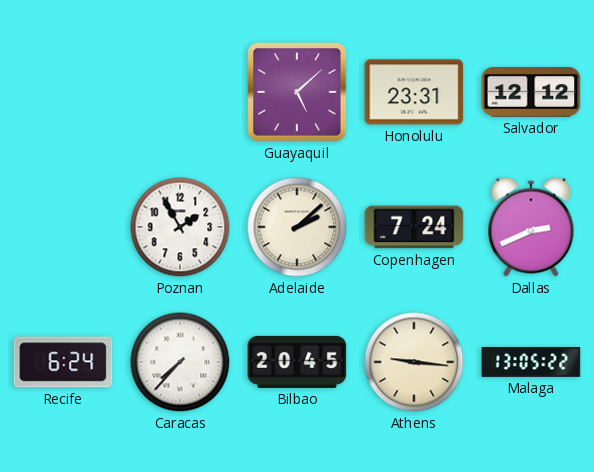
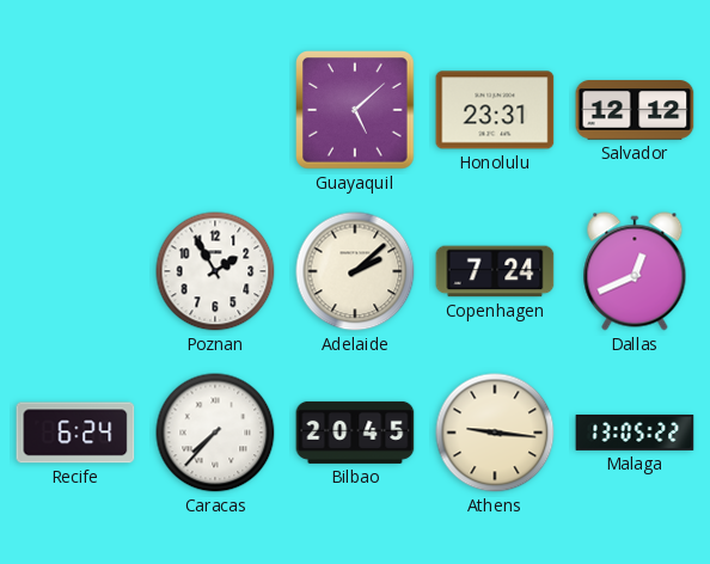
Dallas: 2:41 -> 12:41
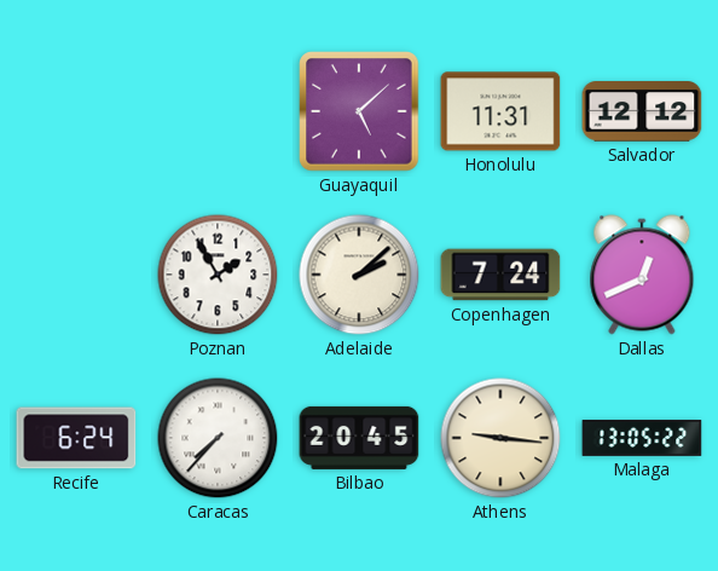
Honolulu: 23:31 -> 11:31
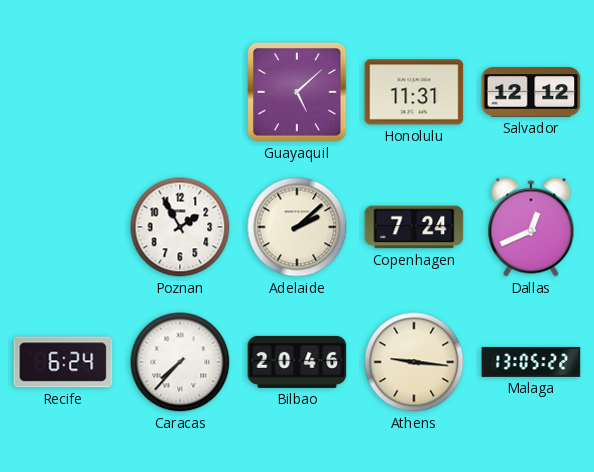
Bilbao: 20:45 -> 20:46
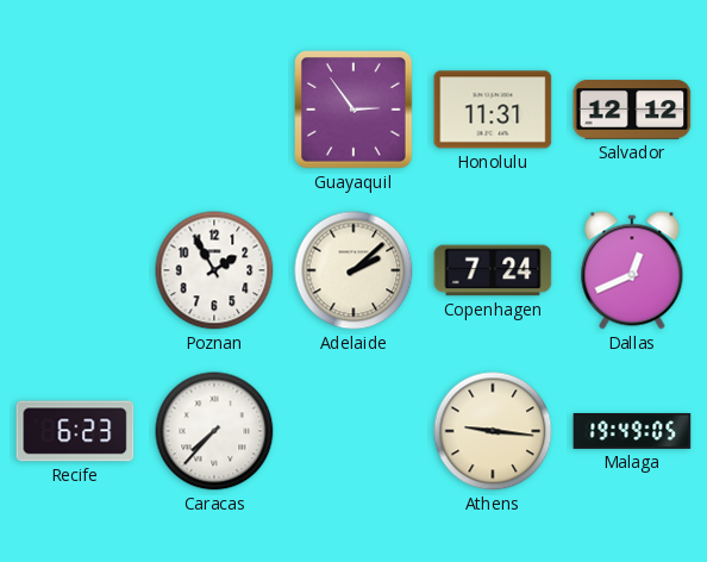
Guayaquil: 5:08 -> 2:54
Recife: 6:24 -> 6:23
Bilbao: 20:46 -> none
Malaga: 13:05 -> 19:49
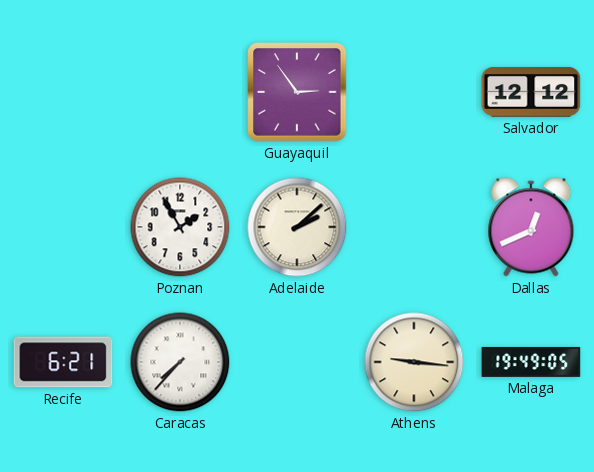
Honolulu: 11:31 -> none
Copenhagen: 7:24 -> none
Recife: 6:23 -> 6:21
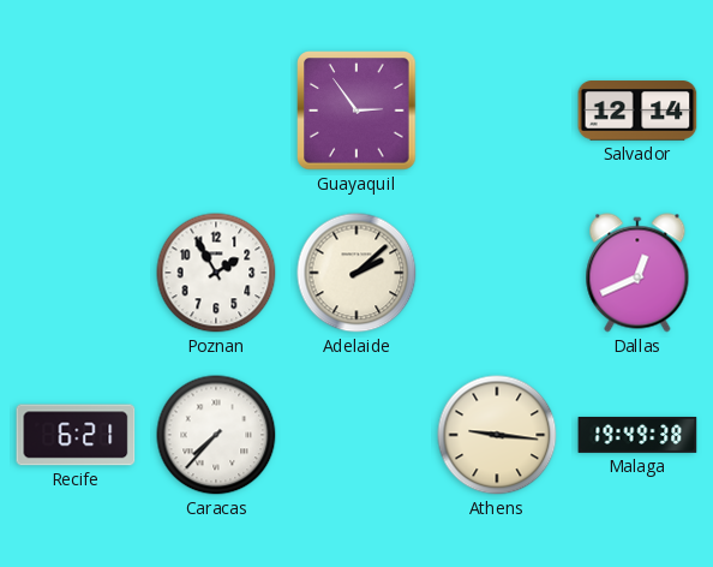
Salvador: 12:12 -> 12:14
Malaga: 19:49:05 -> 19:49:38
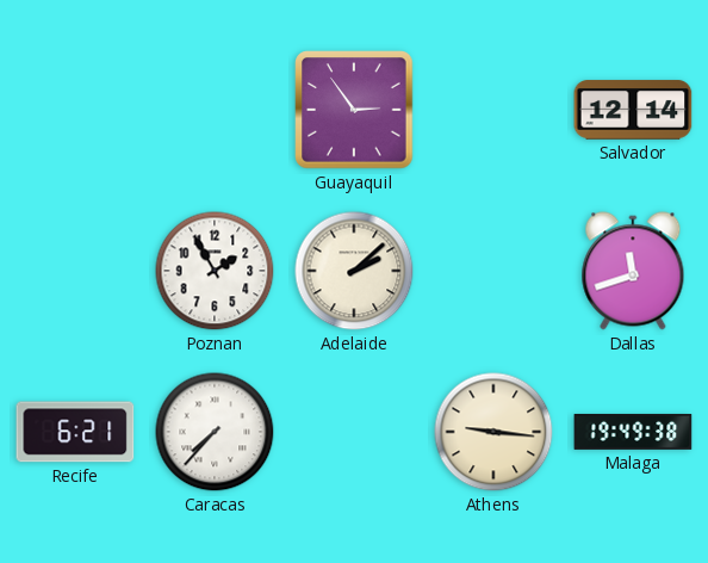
Dallas: 12:41 -> 11:42
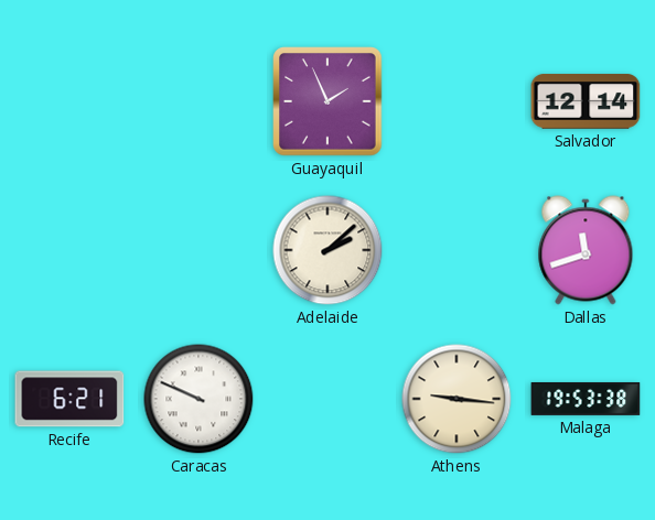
Guayaquil: 2:54 -> 1:56
Poznan: 1:55 -> none
Caracas: 7:37 -> 9:49
Malaga: 19:49 -> 19:53
